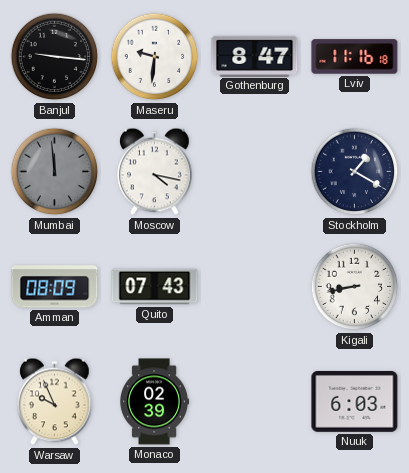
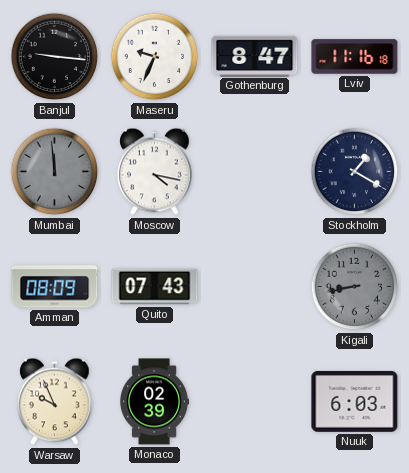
Maseru: 9:31 -> 9:34
Kigali dial: white -> grey
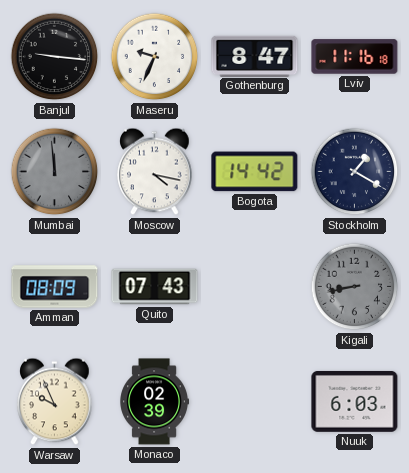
Bogota: none -> 14:42
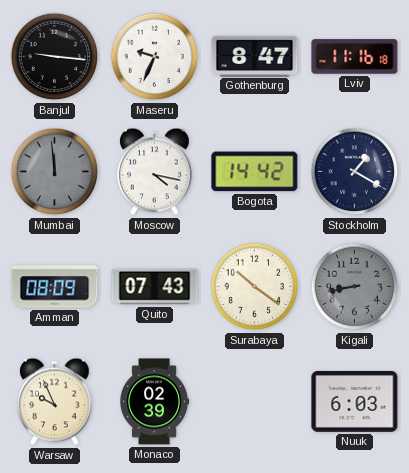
Surabaya: none -> 10:21
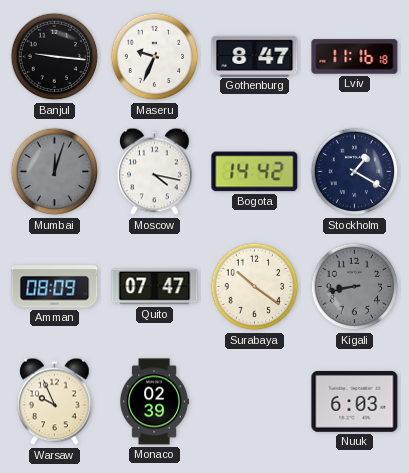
Mumbai: 11:59 -> 12:03
Quito: 07:43 -> 07:47
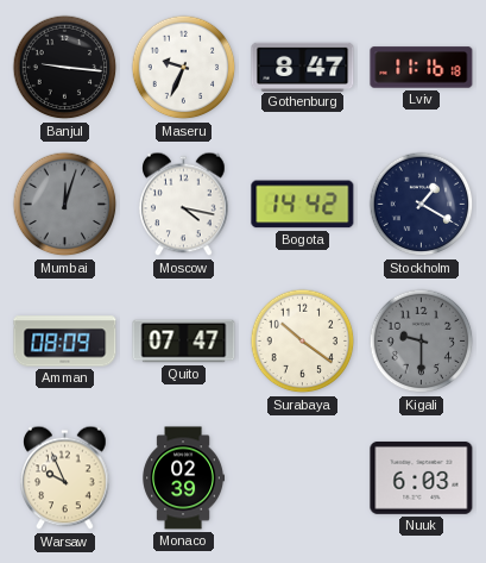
Kigali: 8:43 -> 9:30
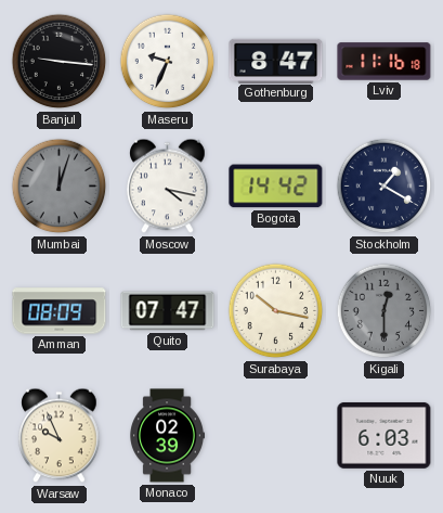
Surabaya: 10:21 -> 10:17
Kigali: 9:30 -> 12:30
